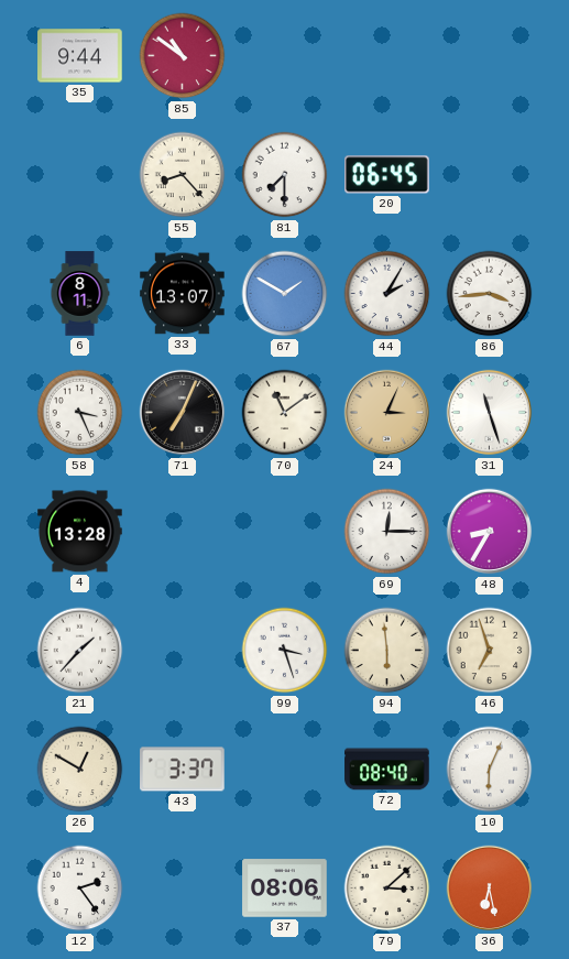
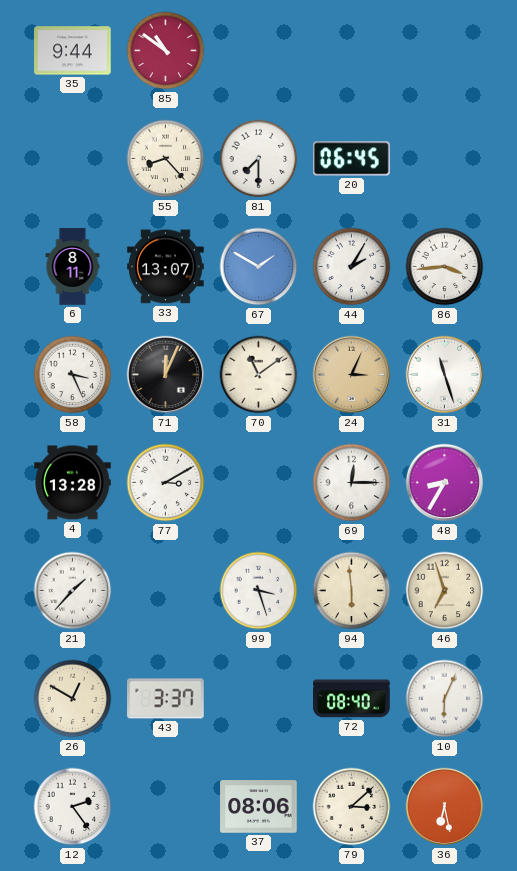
71: 7:04 -> 12:04
77: none -> 3:10
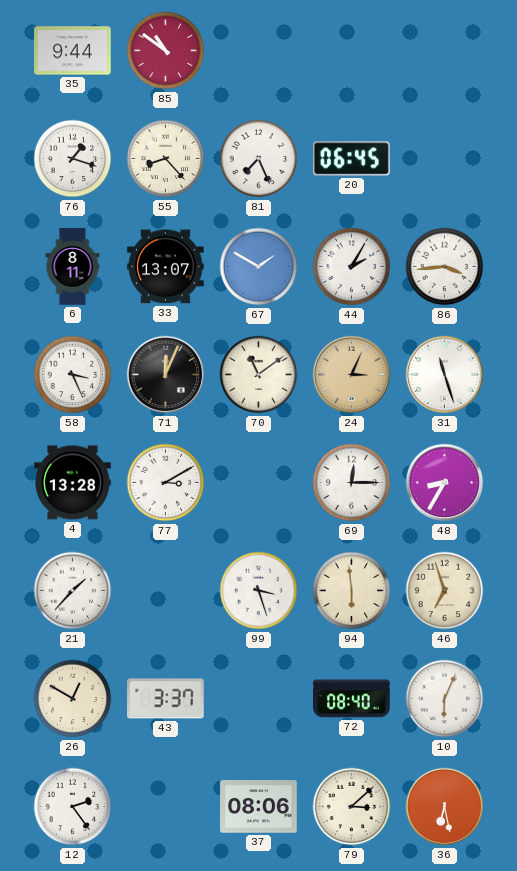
76: none -> 1:18
81: 7:30 -> 7:26
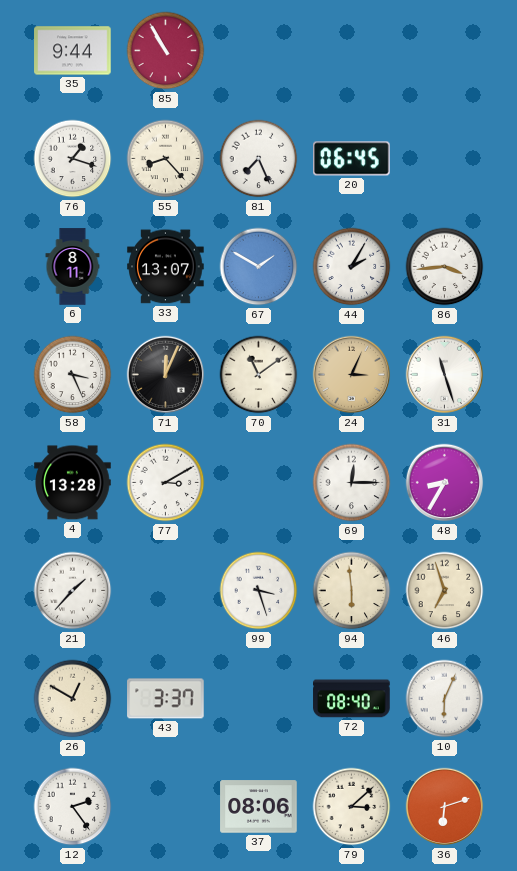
85: 10:51 -> 10:55
36: 6:28 -> 6:12
